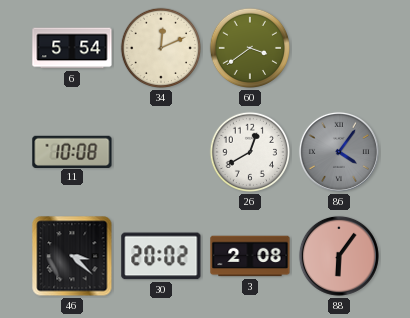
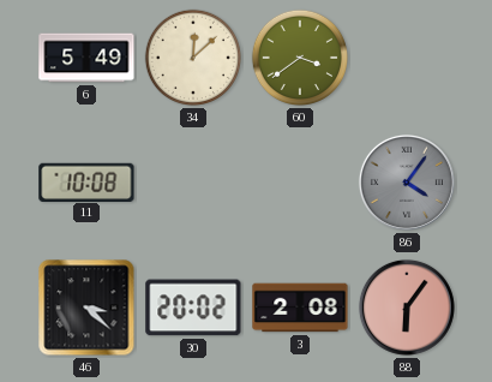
6: 5:54 -> 5:49
34: 12:11 -> 12:08
26: 12:40 -> none
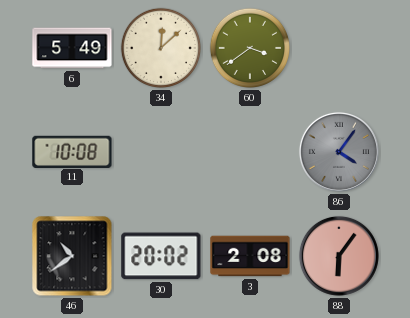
46: 3:22 -> 10:39
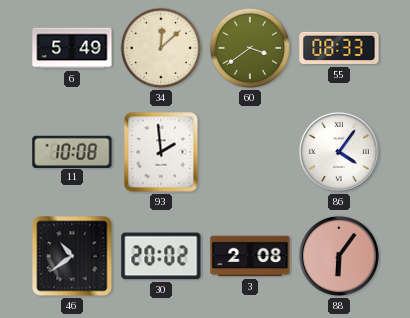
55: none -> 08:33
93: none -> 1:59
86 dial: grey -> white
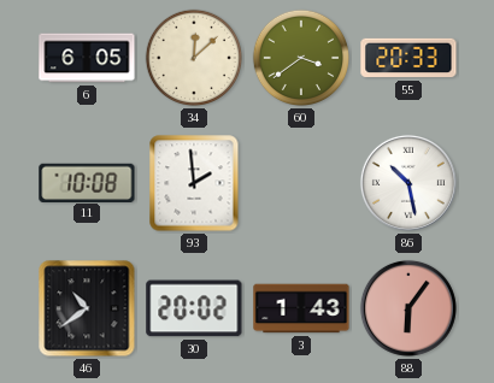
6: 5:49 -> 6:05
55: 08:33 -> 20:33
86: 4:06 -> 10:28
3: 2:08 -> 1:43
